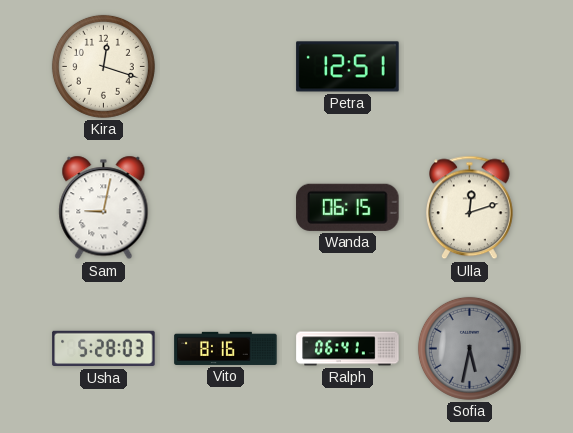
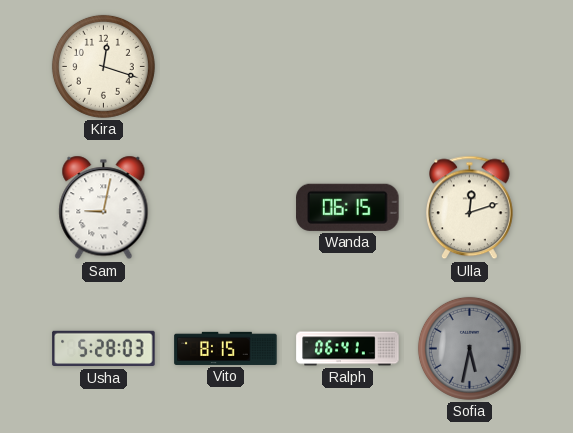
Petra: 12:51 -> none
Vito: 8:16 -> 8:15
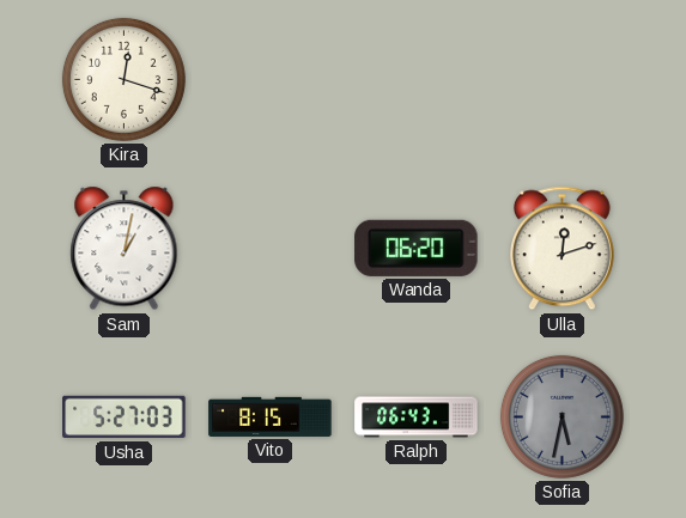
Sam: 9:02 -> 1:02
Wanda: 06:15 -> 06:20
Usha: 5:28 -> 5:27
Ralph: 06:41 -> 06:43
